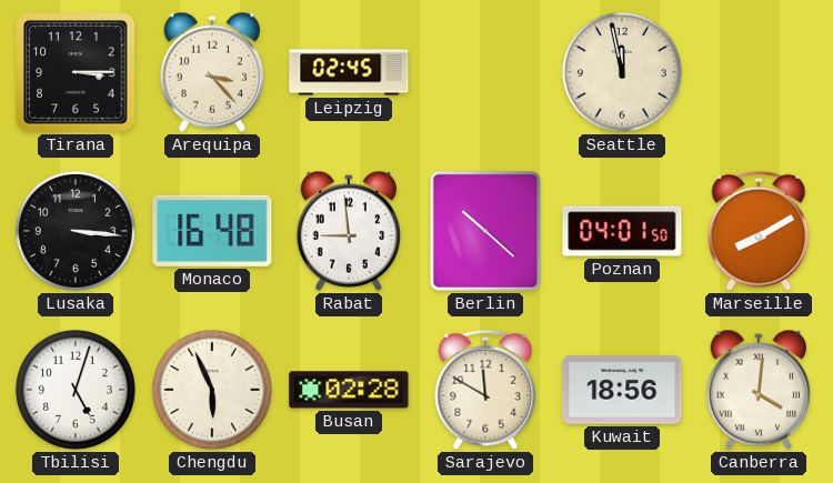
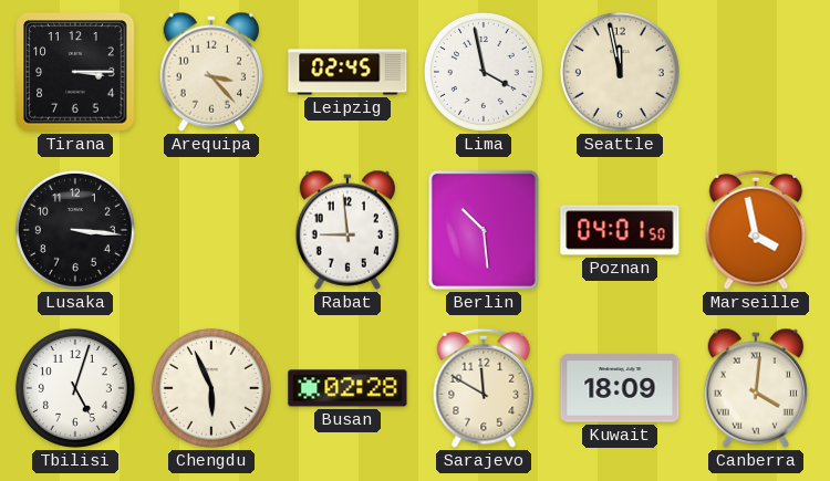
Lima: none -> 3:58
Monaco: 16:48 -> none
Berlin: 10:22 -> 10:29
Marseille: 8:10 -> 3:58
Kuwait: 18:56 -> 18:09
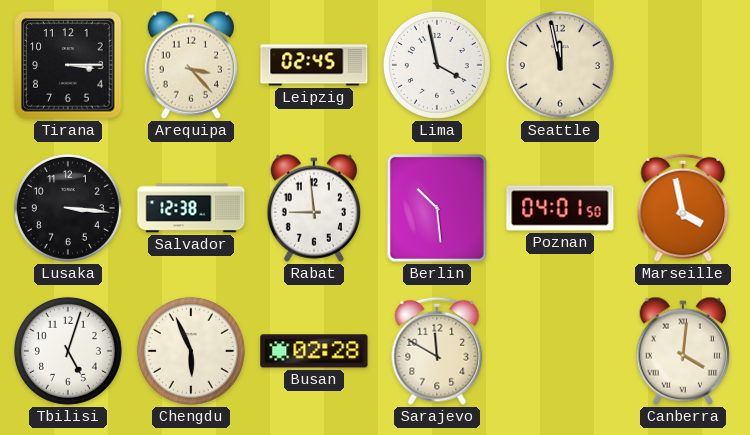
Salvador: none -> 12:38
Kuwait: 18:09 -> none
